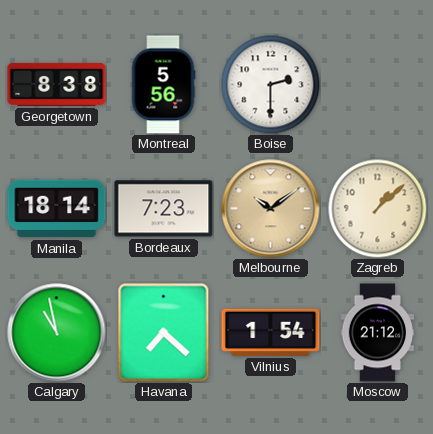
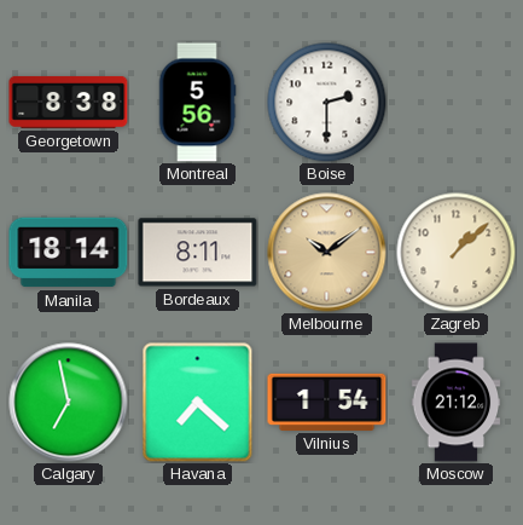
Bordeaux: 7:23 -> 8:11
Calgary: 10:58 -> 6:58
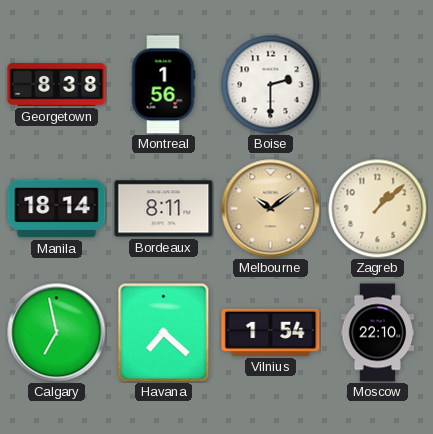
Montreal: 5:56 -> 1:56
Moscow: 21:12 -> 22:10
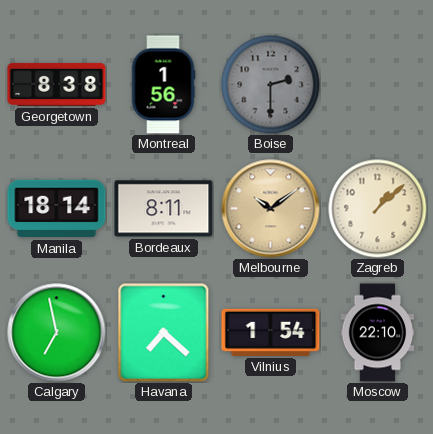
Boise dial: white -> grey
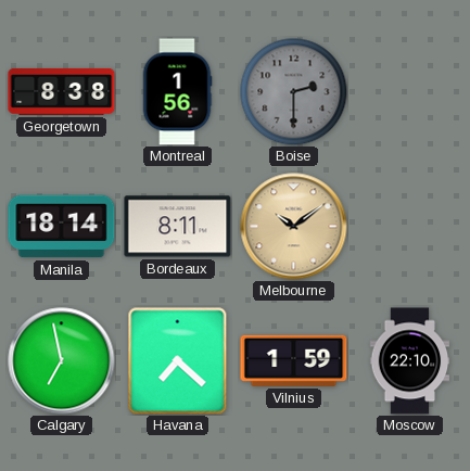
Zagreb: 1:08 -> none
Vilnius: 1:54 -> 1:59
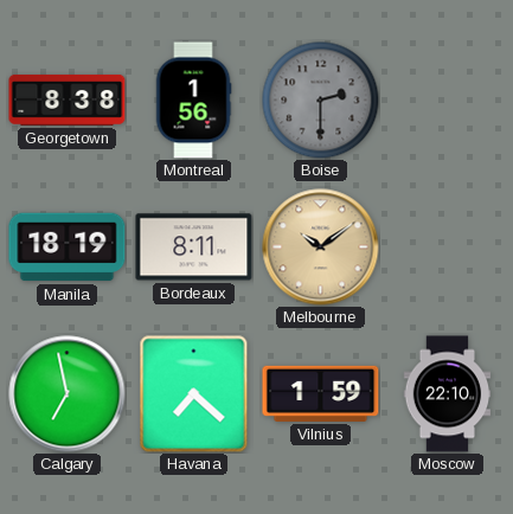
Manila: 18:14 -> 18:19
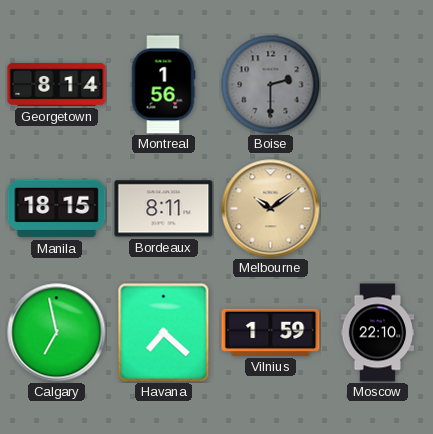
Georgetown: 8:38 -> 8:14
Manila: 18:19 -> 18:15
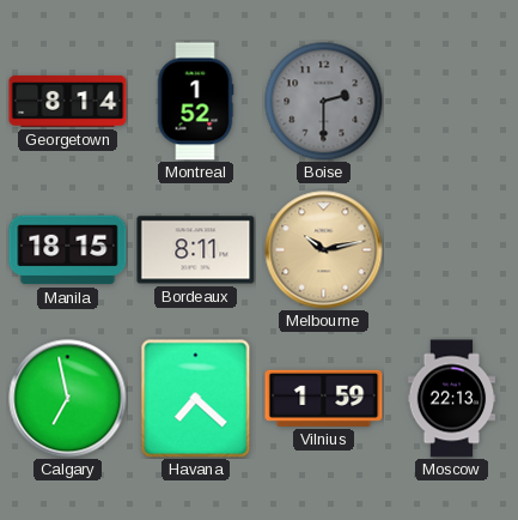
Montreal: 1:56 -> 1:52
Melbourne: 10:09 -> 10:13
Moscow: 22:10 -> 22:13
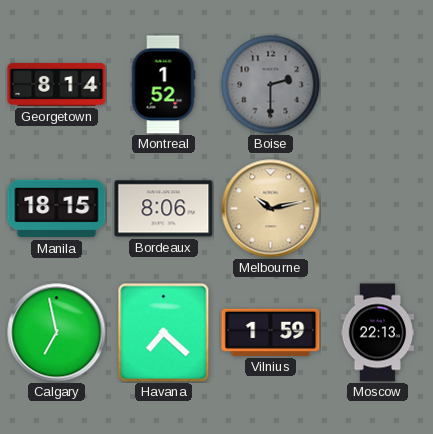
Bordeaux: 8:11 -> 8:06
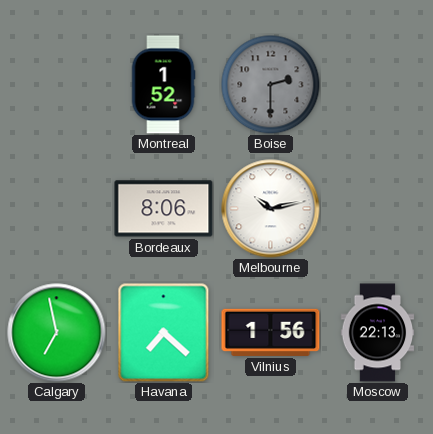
Georgetown: 8:14 -> none
Manila: 18:15 -> none
Melbourne dial: champagne -> white
Vilnius: 1:59 -> 1:56
